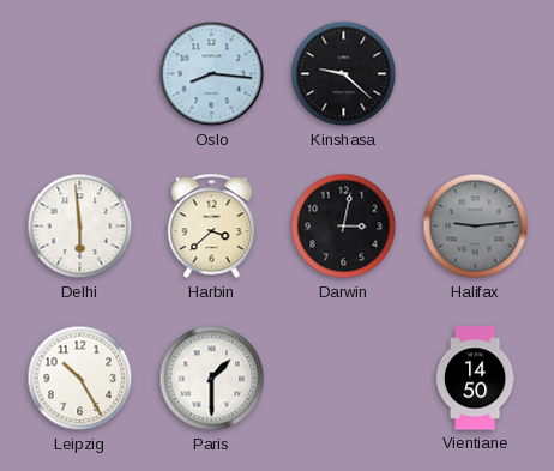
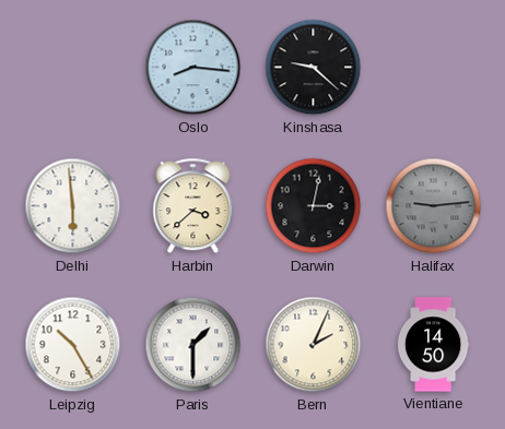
Bern: none -> 2:04
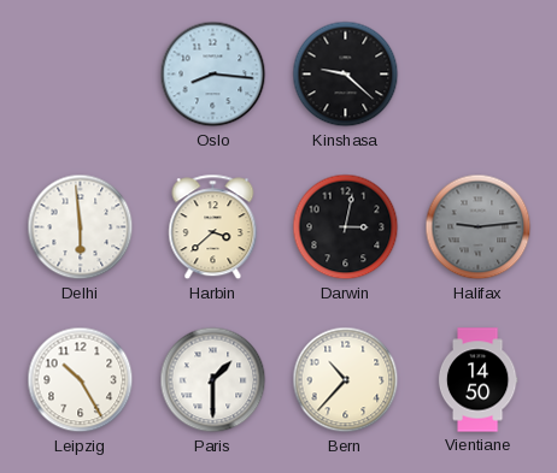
Bern: 2:04 -> 10:37
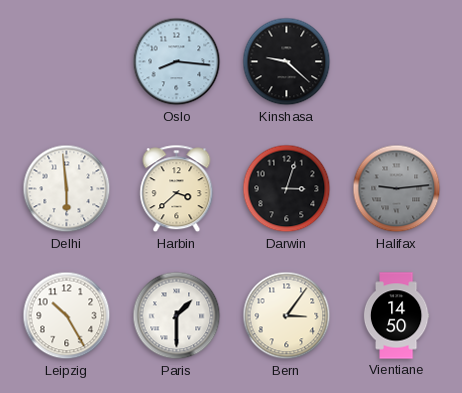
Darwin: 3:02 -> 3:03
Bern: 10:37 -> 3:06
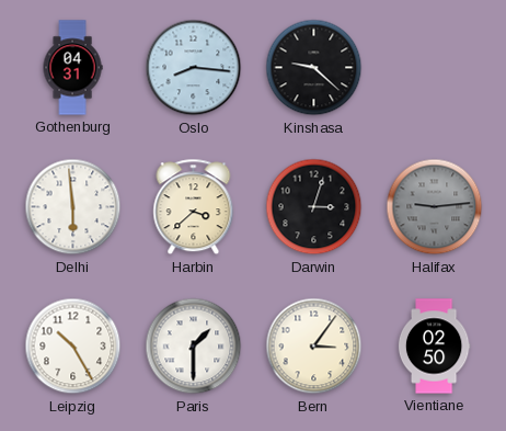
Gothenburg: none -> 04:31
Vientiane: 14:50 -> 02:50
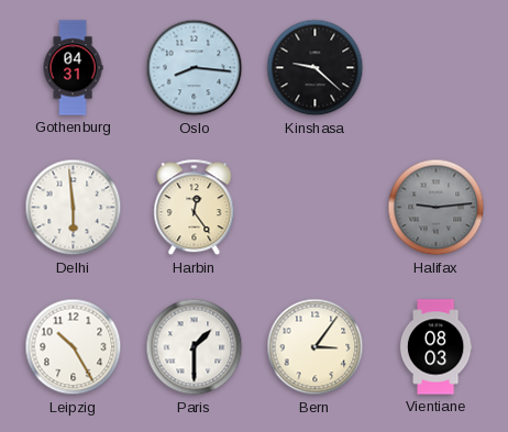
Harbin: 3:38 -> 12:24
Darwin: 3:03 -> none
Vientiane: 02:50 -> 08:03
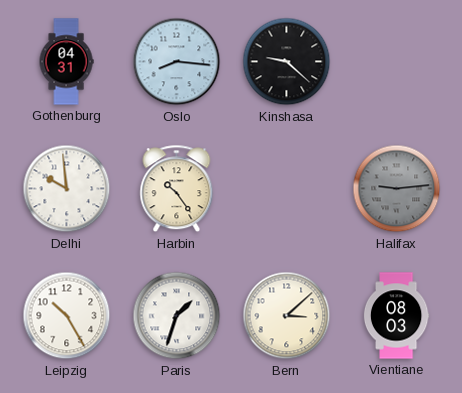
Delhi: 5:59 -> 9:59
Harbin: 12:24 -> 10:24
Paris: 1:30 -> 1:33
Bern: 3:06 -> 3:08
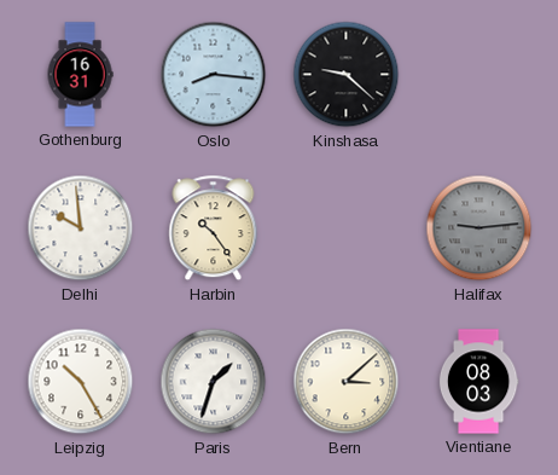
Gothenburg: 04:31 -> 16:31
